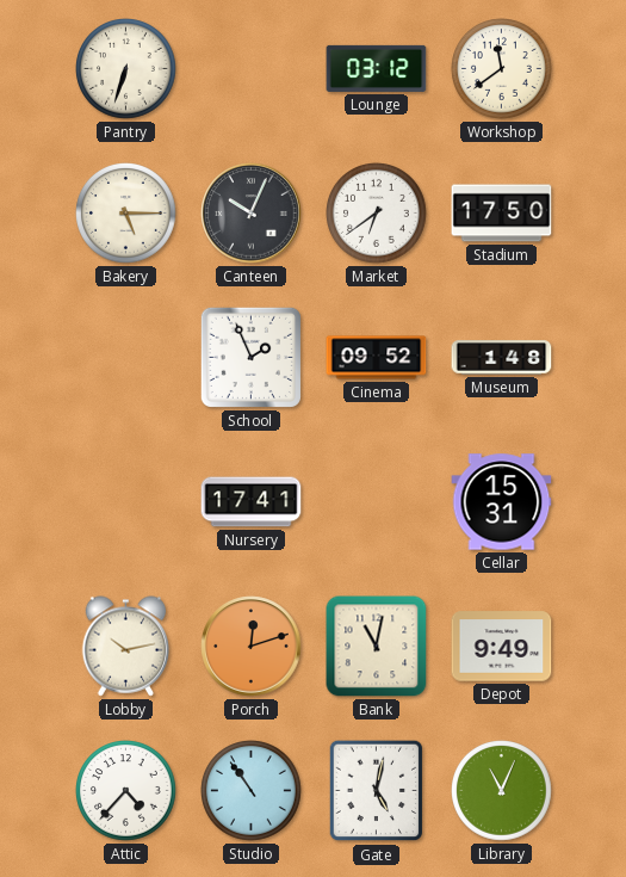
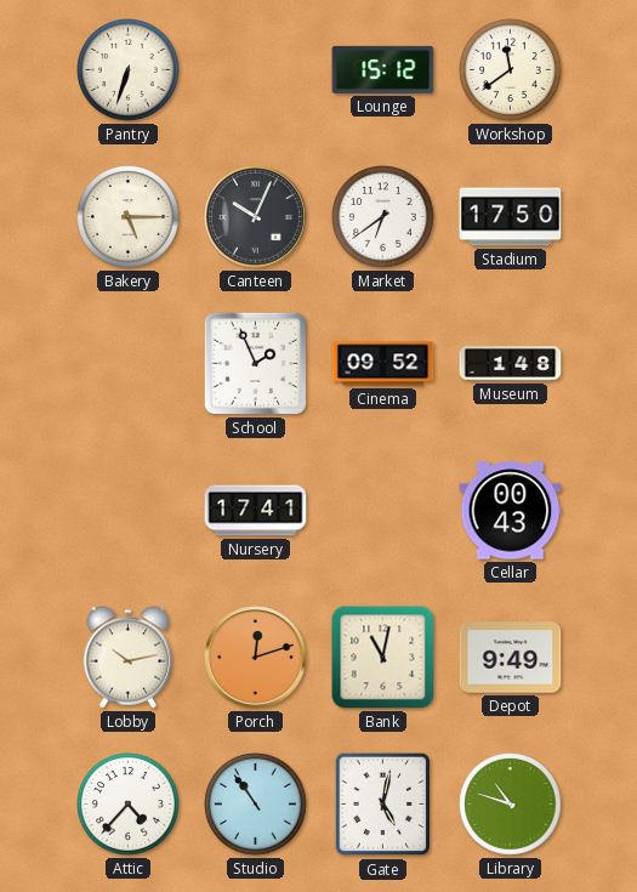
Lounge: 03:12 -> 15:12
Cellar: 15:31 -> 00:43
Library: 11:04 -> 10:48
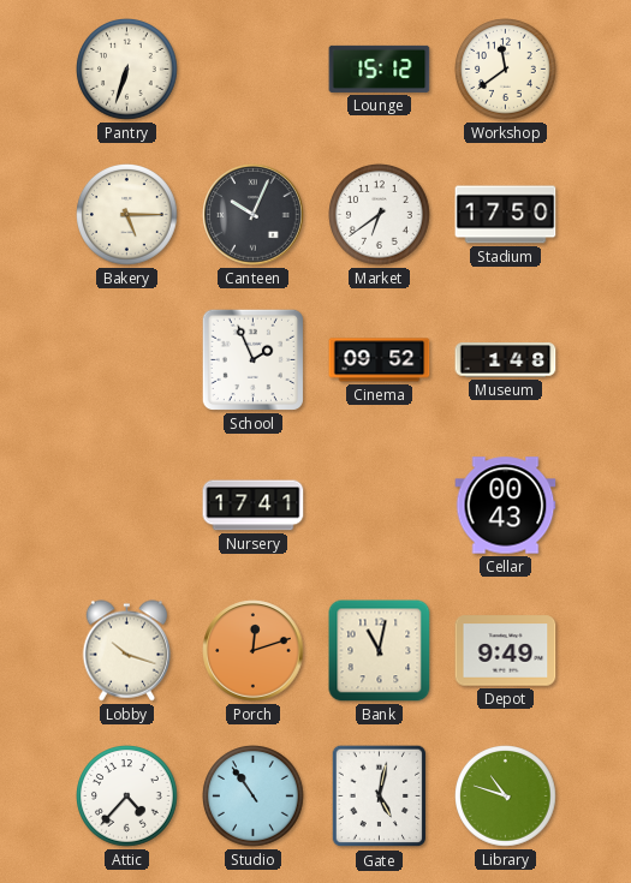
Lobby: 10:13 -> 10:18
